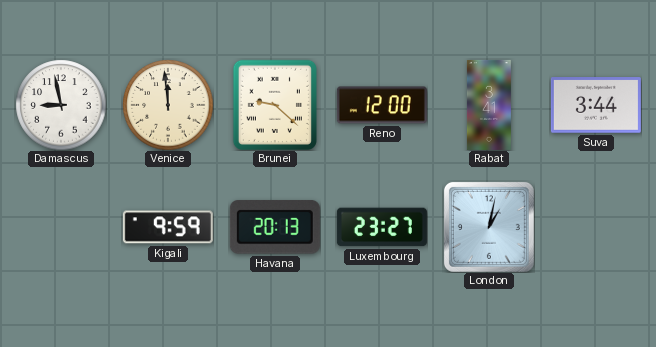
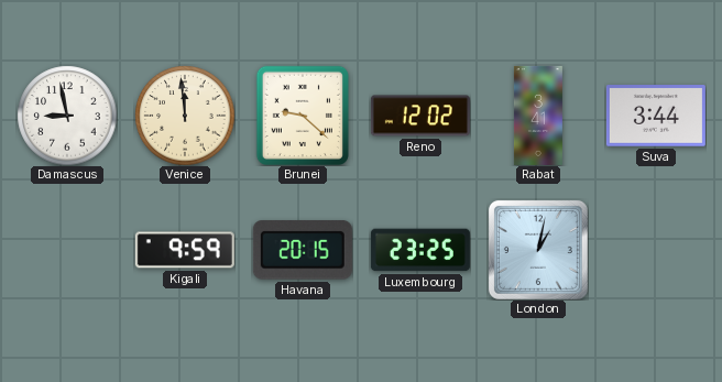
Reno: 12:00 -> 12:02
Havana: 20:13 -> 20:15
Luxembourg: 23:27 -> 23:25
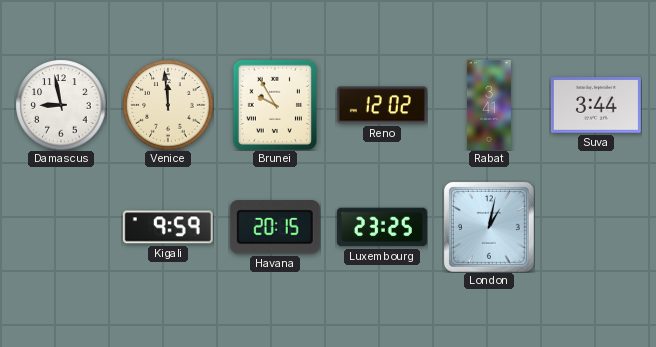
Brunei: 9:22 -> 9:55
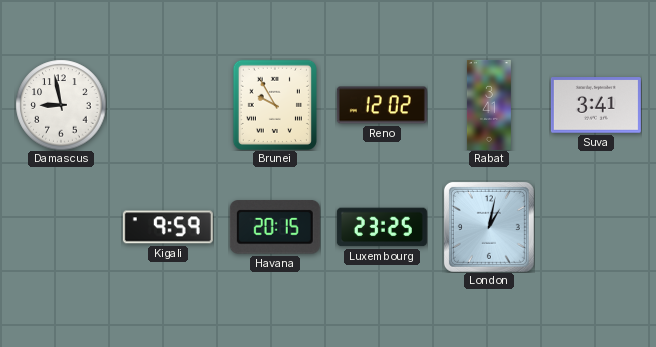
Venice: 11:59 -> none
Suva: 3:44 -> 3:41
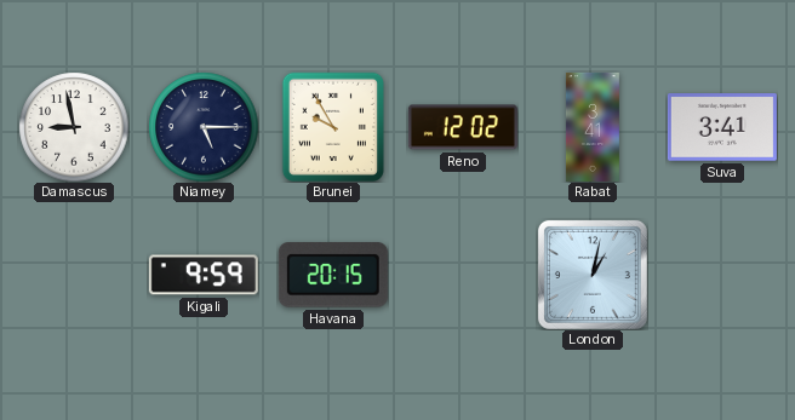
Niamey: none -> 5:15
Luxembourg: 23:25 -> none
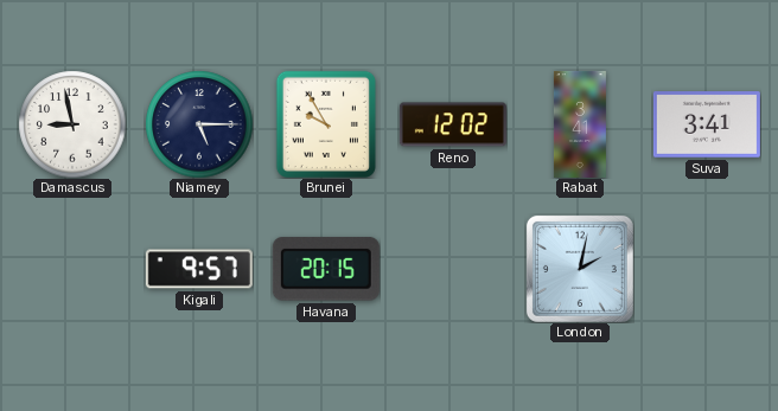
Kigali: 9:59 -> 9:57
London: 1:02 -> 2:02
